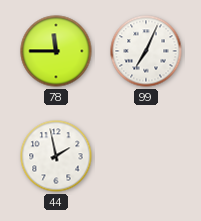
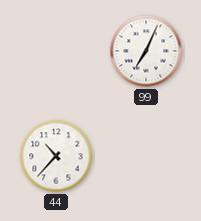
78: 11:45 -> none
44: 1:58 -> 10:37
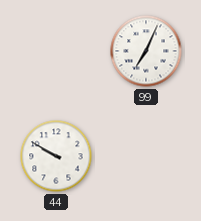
44: 10:37 -> 9:50
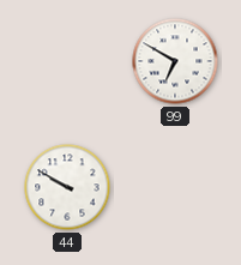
99: 7:04 -> 6:50
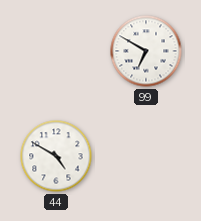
44: 9:50 -> 4:50
